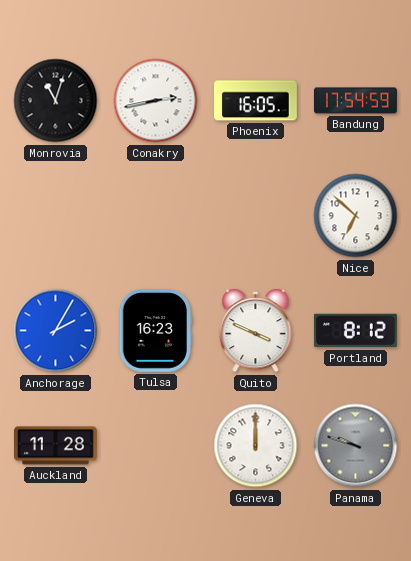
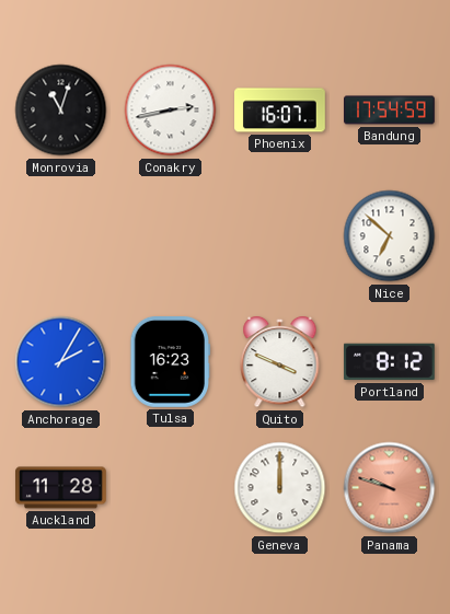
Phoenix: 16:05 -> 16:07
Panama dial: grey -> salmon
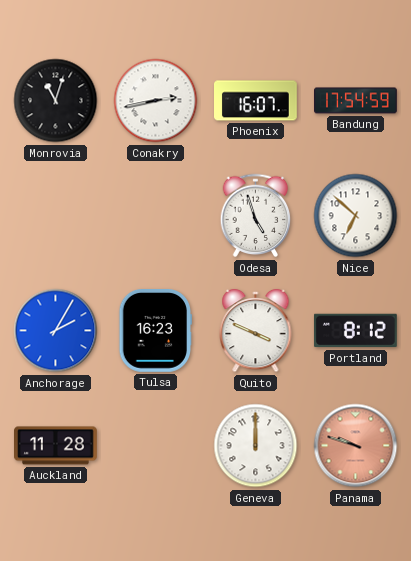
Odesa: none -> 4:57
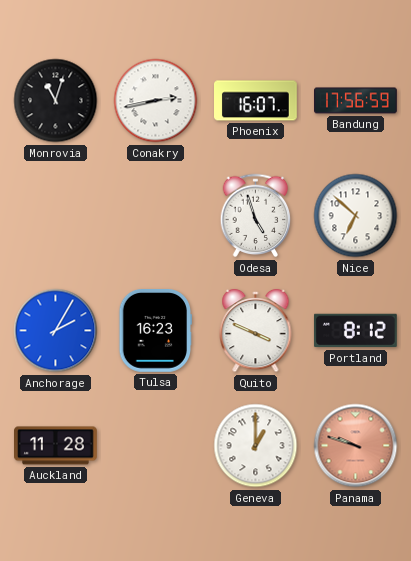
Bandung: 17:54 -> 17:56
Geneva: 12:00 -> 1:00
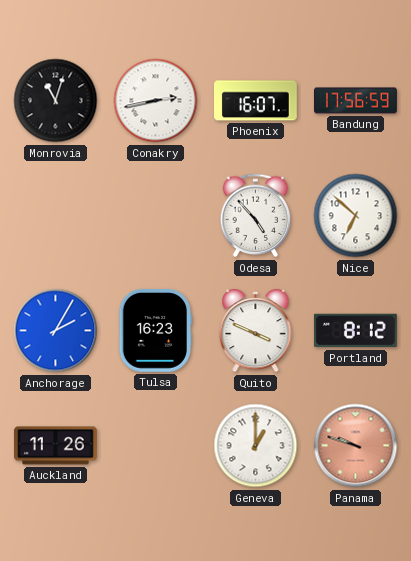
Odesa: 4:57 -> 4:53
Auckland: 11:28 -> 11:26
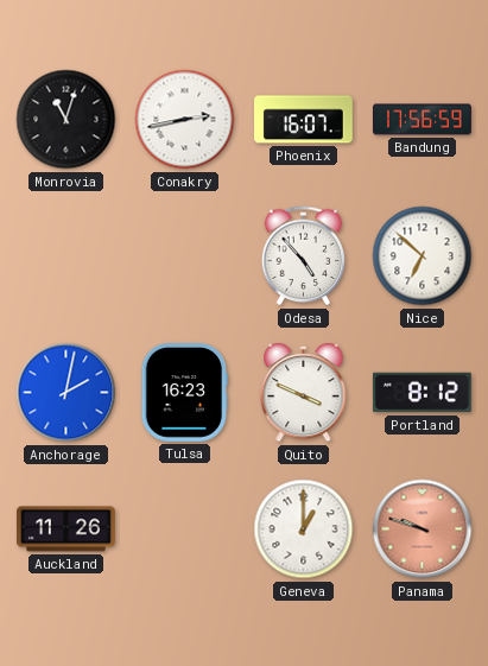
Anchorage: 2:05 -> 2:02
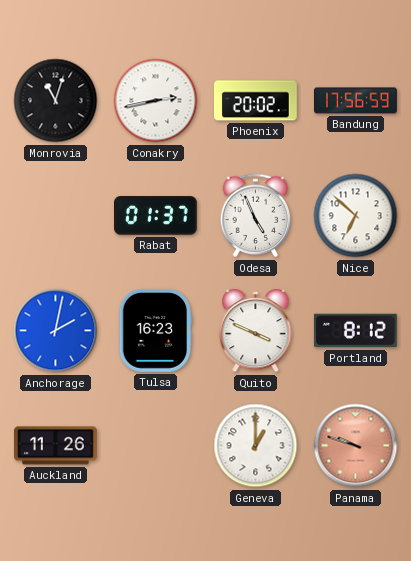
Phoenix: 16:07 -> 20:02
Rabat: none -> 01:37
Odesa: 4:53 -> 4:56
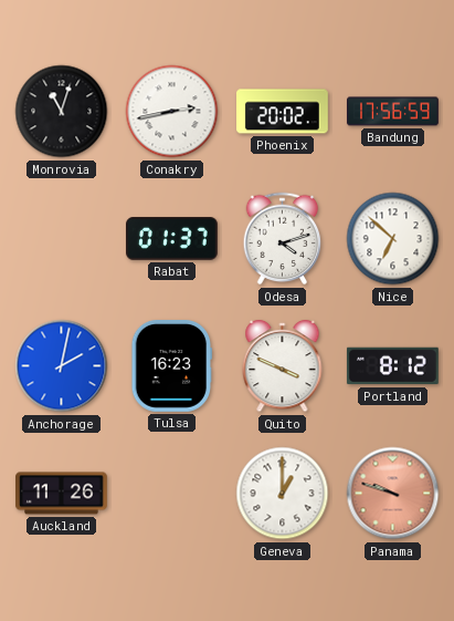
Odesa: 4:56 -> 4:12
